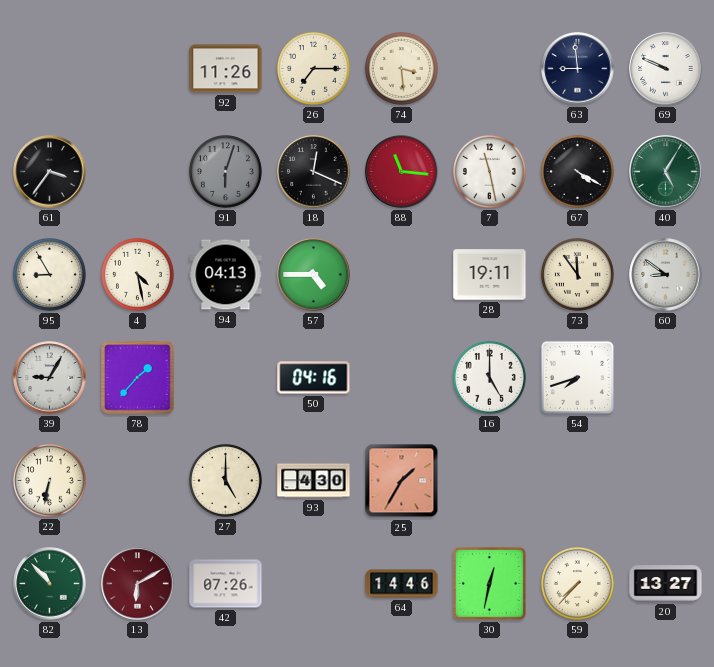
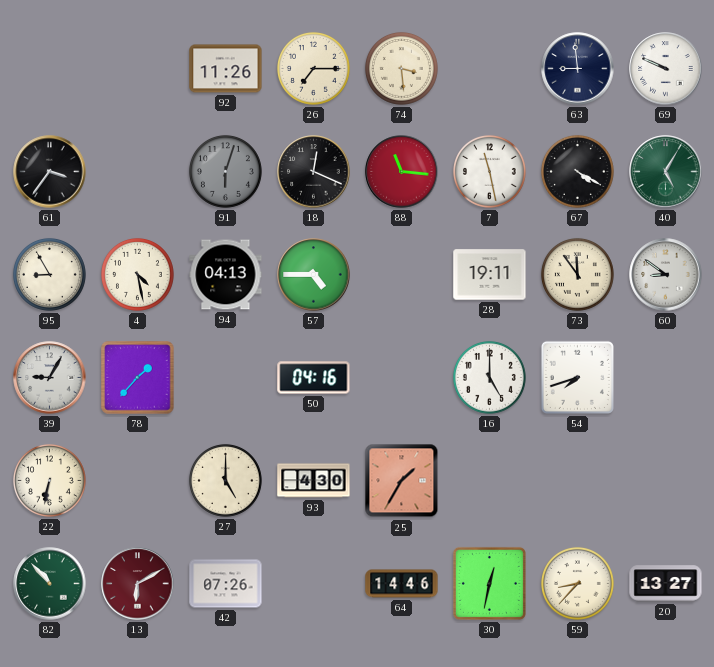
59: 7:37 -> 8:37
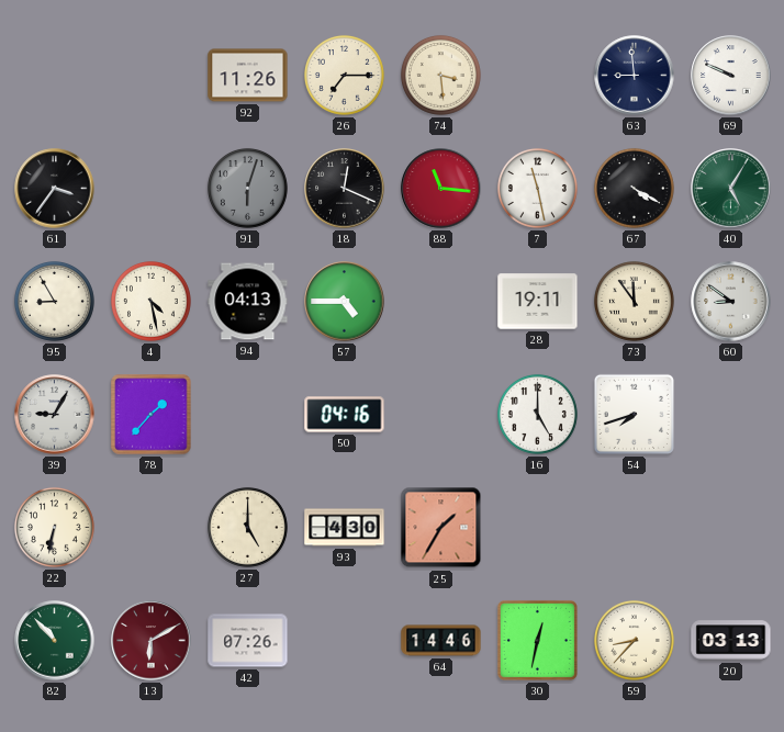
20: 13:27 -> 03:13
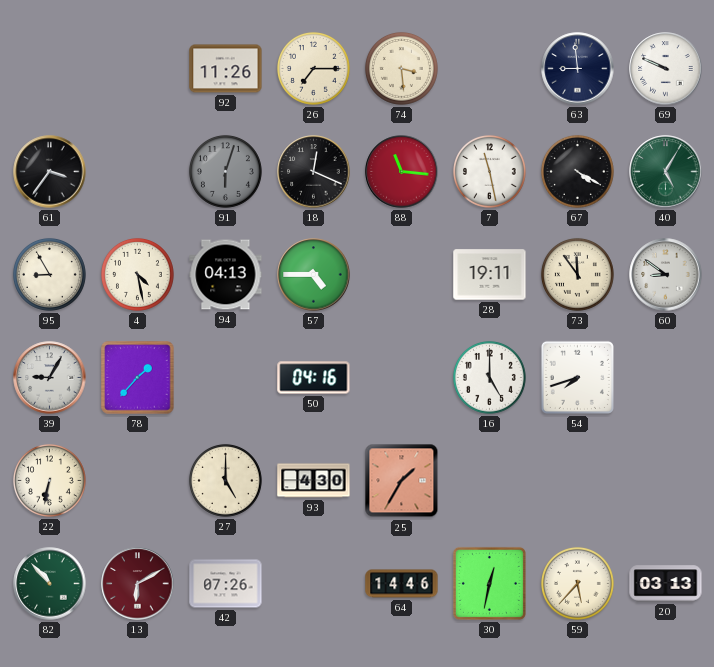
59: 8:37 -> 5:37
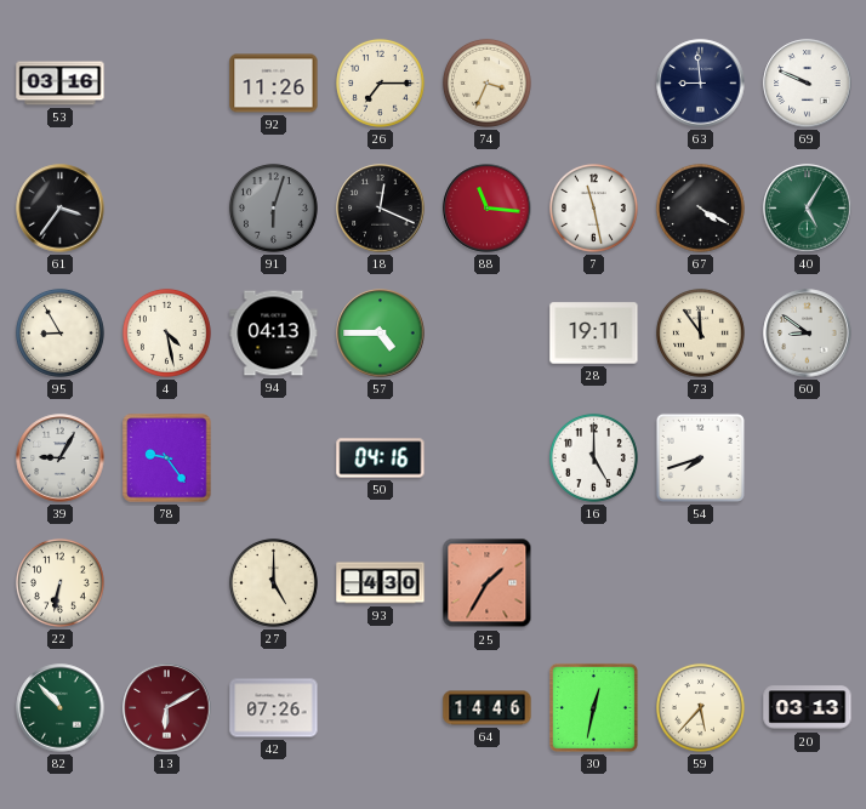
53: none -> 03:16
74: 3:29 -> 3:34
78: 1:37 -> 9:24
